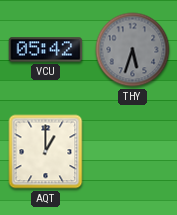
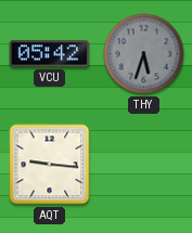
AQT: 1:00 -> 9:16
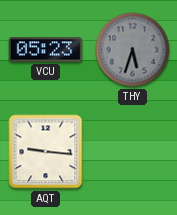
VCU: 05:42 -> 05:23
